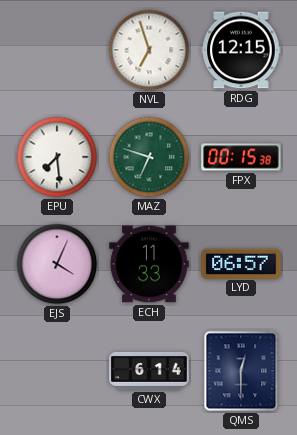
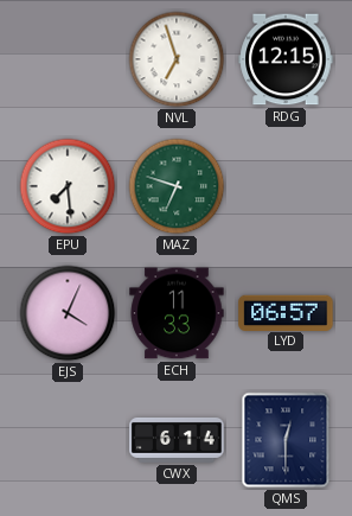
FPX: 00:15 -> none
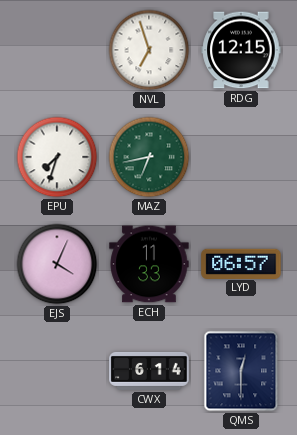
EPU: 7:29 -> 7:33
MAZ: 6:48 -> 6:43
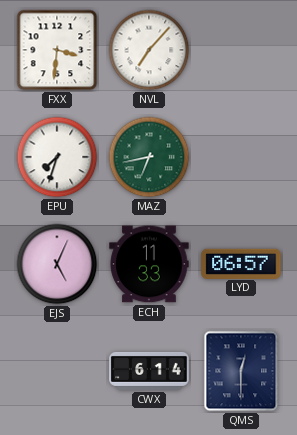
FXX: none -> 3:31
NVL: 6:57 -> 7:07
RDG: 12:15 -> none
EJS: 4:04 -> 5:04
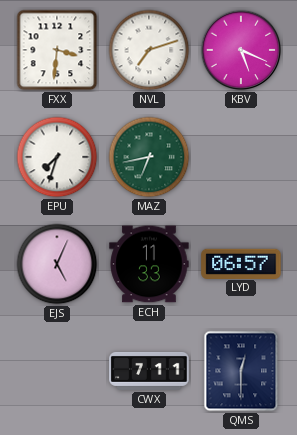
NVL: 7:07 -> 7:12
KBV: none -> 5:19
CWX: 6:14 -> 7:11
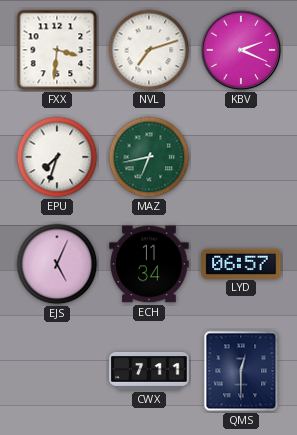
KBV: 5:19 -> 2:19
ECH: 11:33 -> 11:34
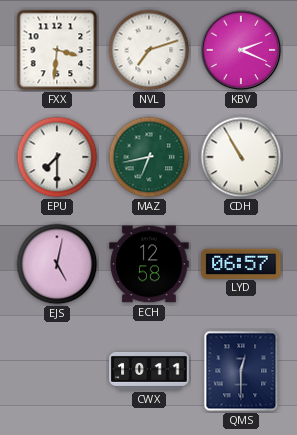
EPU: 7:33 -> 7:30
CDH: none -> 10:55
EJS: 5:04 -> 5:02
ECH: 11:34 -> 12:58
CWX: 7:11 -> 10:11
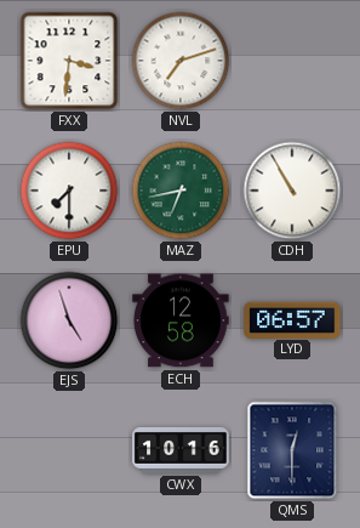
KBV: 2:19 -> none
EJS: 5:02 -> 4:57
CWX: 10:11 -> 10:16
